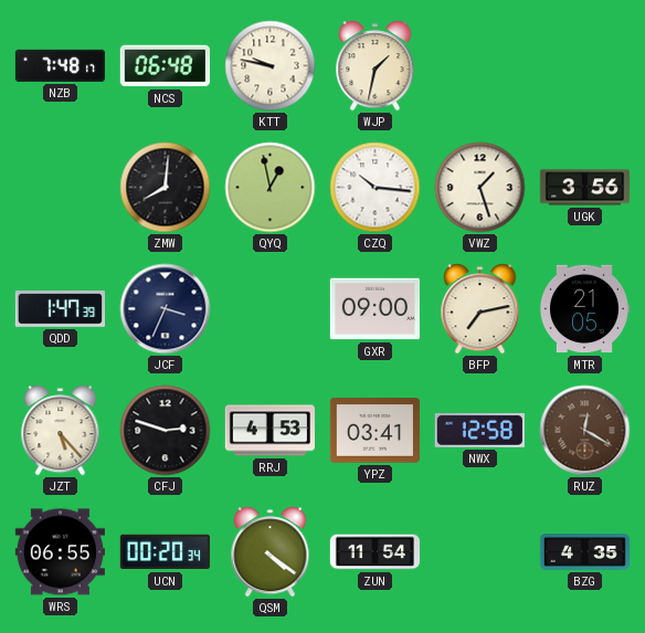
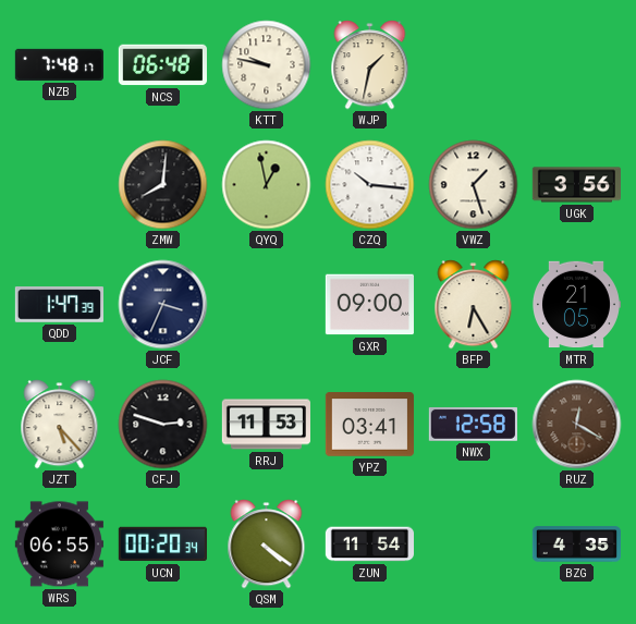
BFP: 7:13 -> 6:25
RRJ: 4:53 -> 11:53
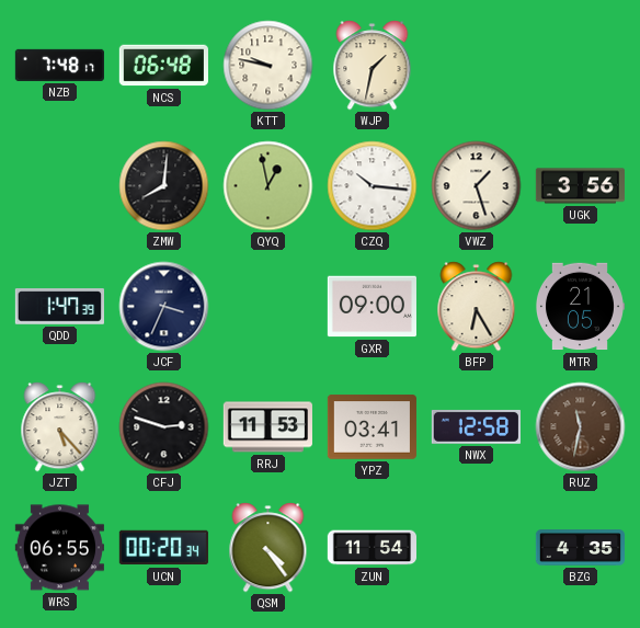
RUZ: 12:20 -> 11:32
QSM: 4:21 -> 4:24
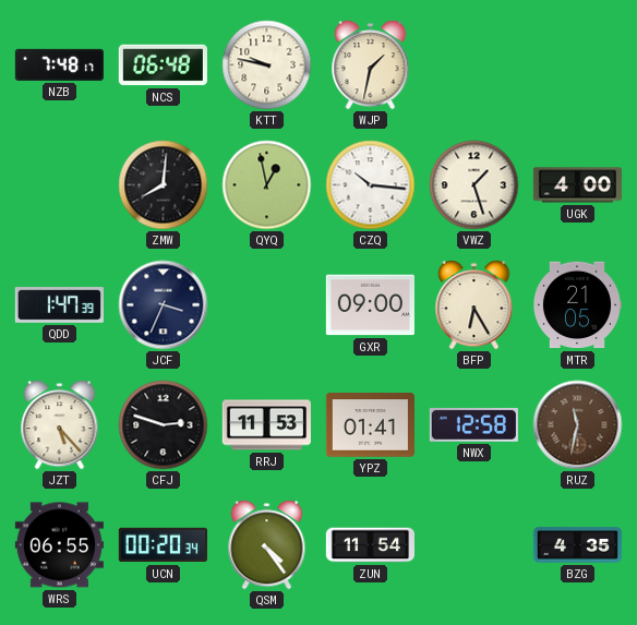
UGK: 3:56 -> 4:00
YPZ: 03:41 -> 01:41
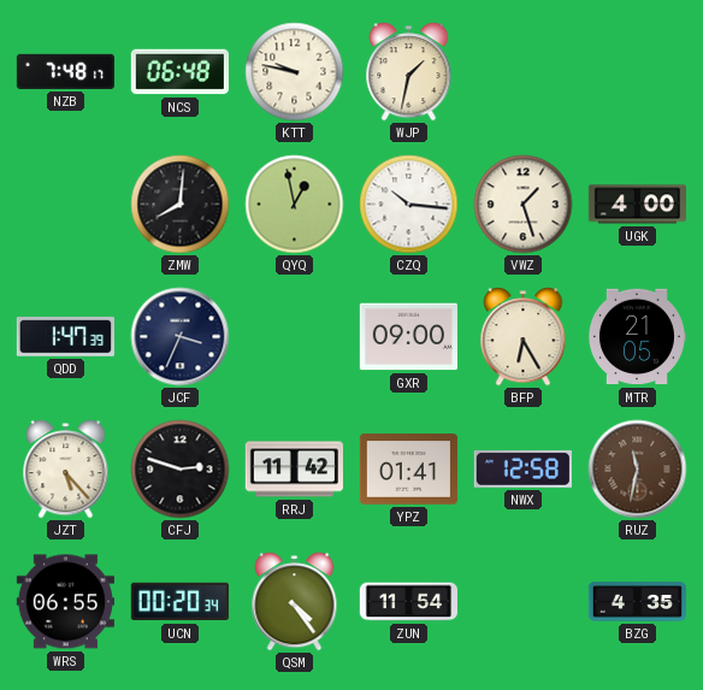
RRJ: 11:53 -> 11:42
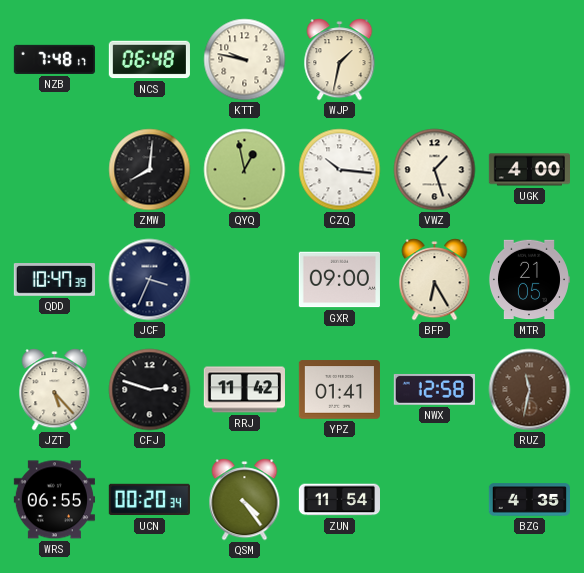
QDD: 1:47 -> 10:47
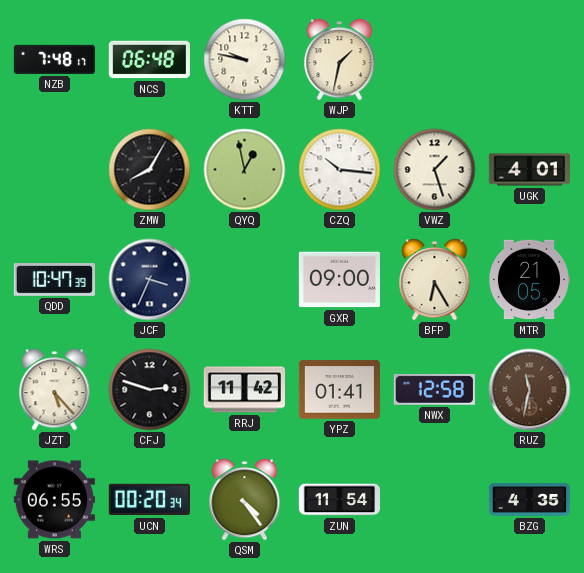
ZMW: 8:01 -> 8:05
UGK: 4:00 -> 4:01
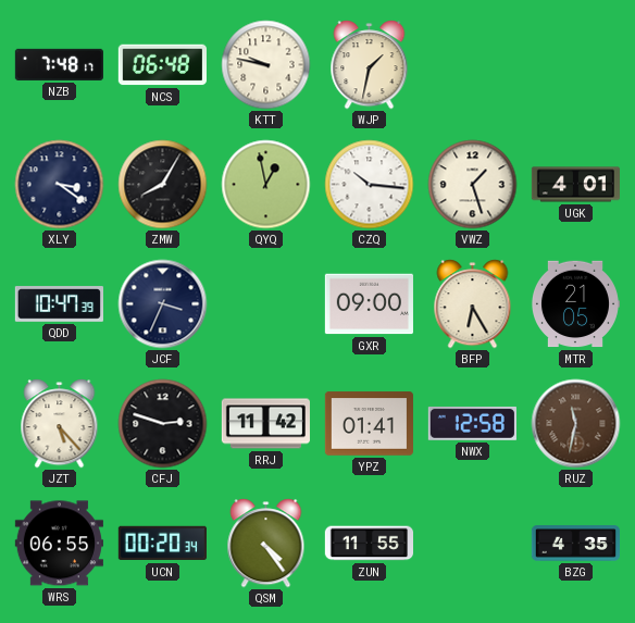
XLY: none -> 3:21
ZUN: 11:54 -> 11:55
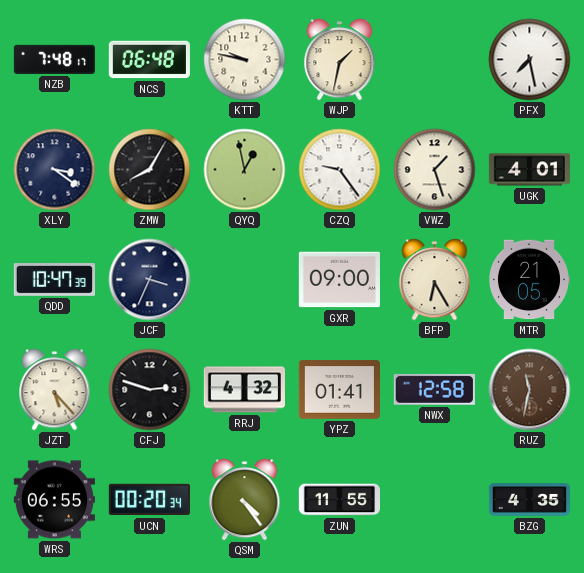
PFX: none -> 7:28
CZQ: 10:16 -> 9:24
RRJ: 11:42 -> 4:32
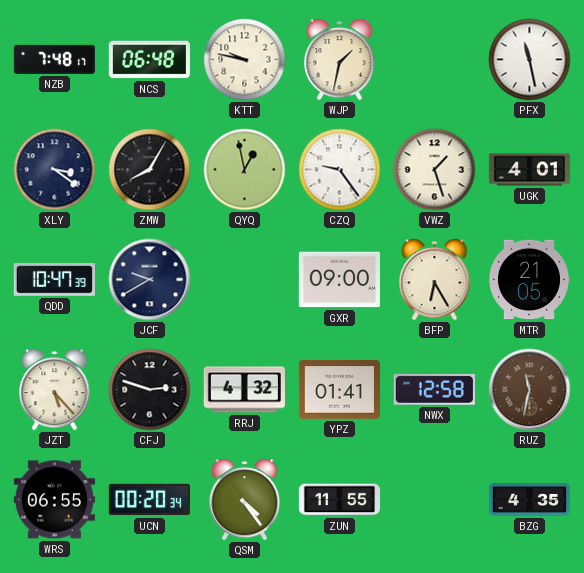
PFX: 7:28 -> 11:28
JCF: 3:34 -> 9:40
